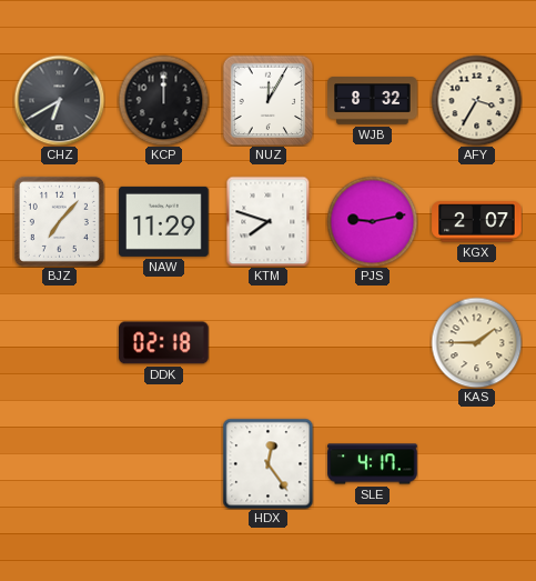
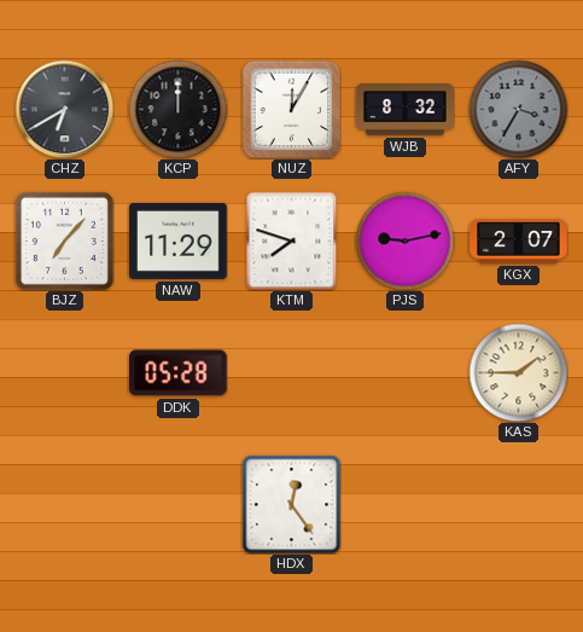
AFY dial: cream -> grey
DDK: 02:18 -> 05:28
SLE: 4:17 -> none
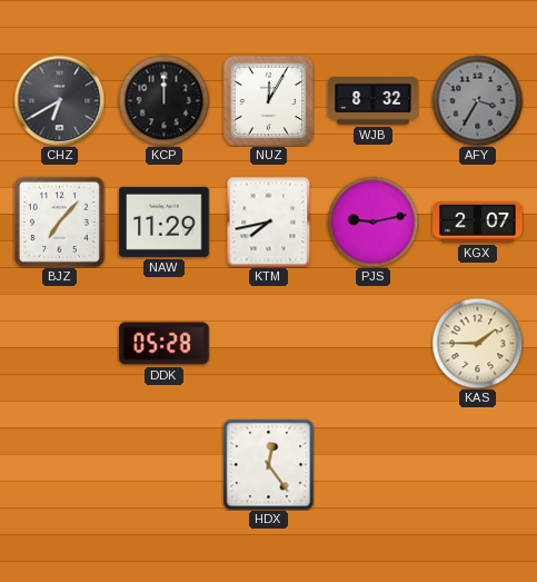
KTM: 7:48 -> 7:43
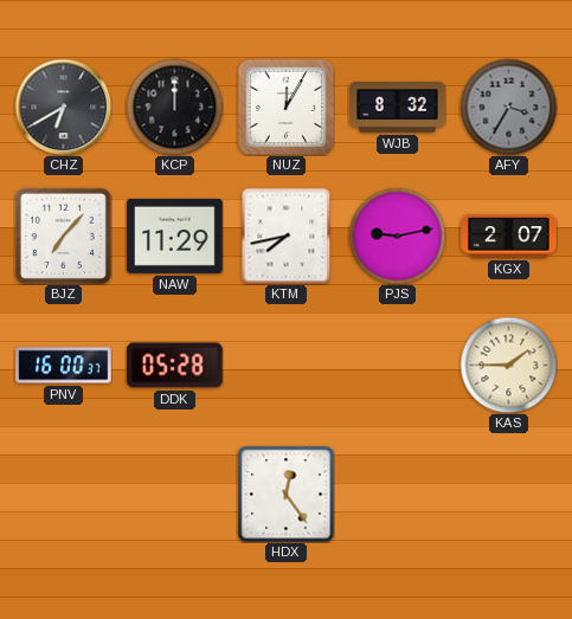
PNV: none -> 16:00
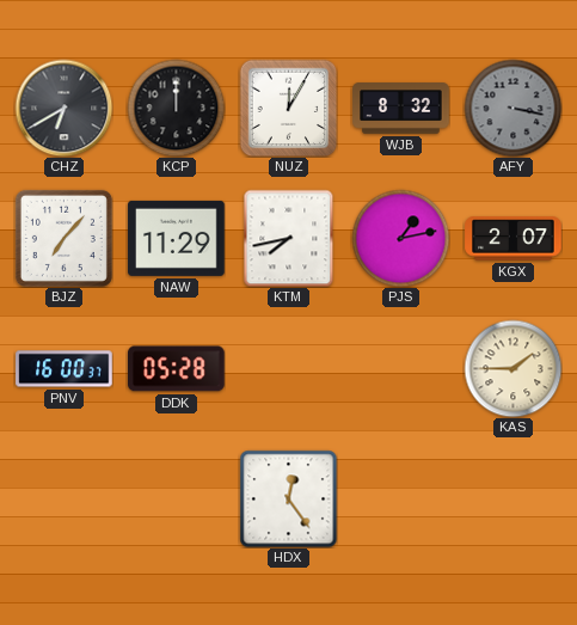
AFY: 3:35 -> 3:17
PJS: 9:13 -> 1:13
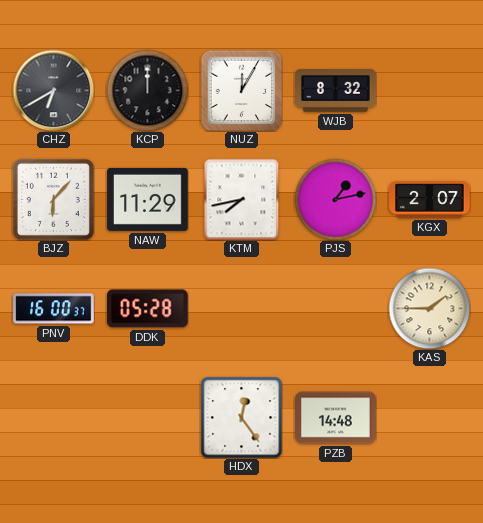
AFY: 3:17 -> none
BJZ: 7:07 -> 6:07
PZB: none -> 14:48
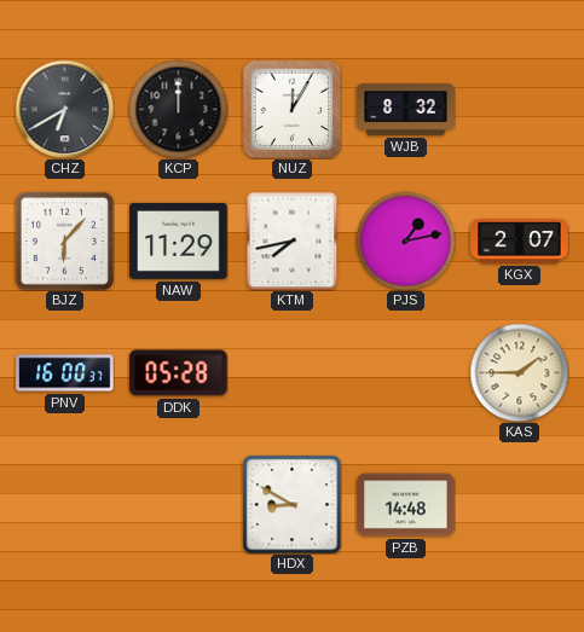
HDX: 12:24 -> 8:50
